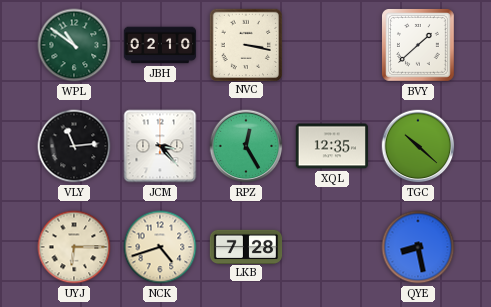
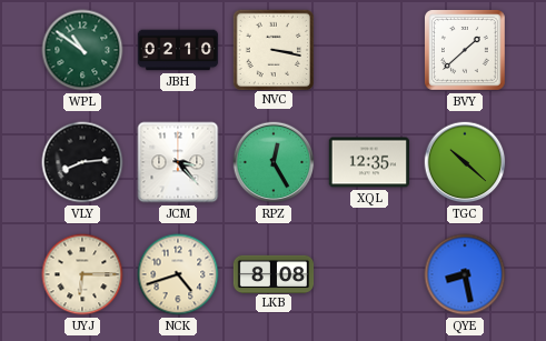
VLY: 11:14 -> 8:14
LKB: 7:28 -> 8:08
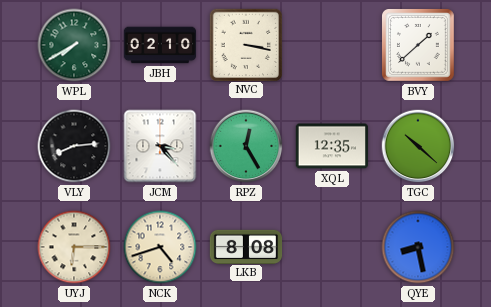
WPL: 10:51 -> 7:40
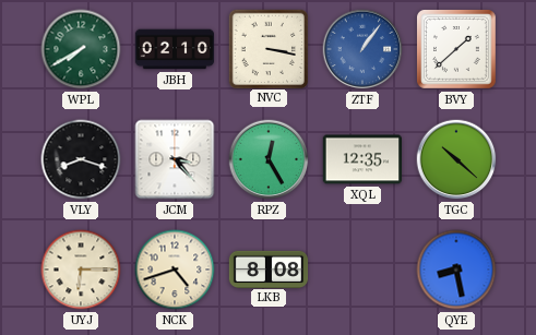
ZTF: none -> 1:06
VLY: 8:14 -> 8:18
